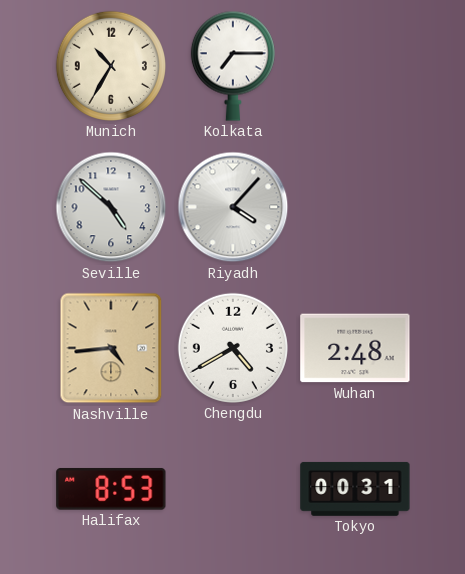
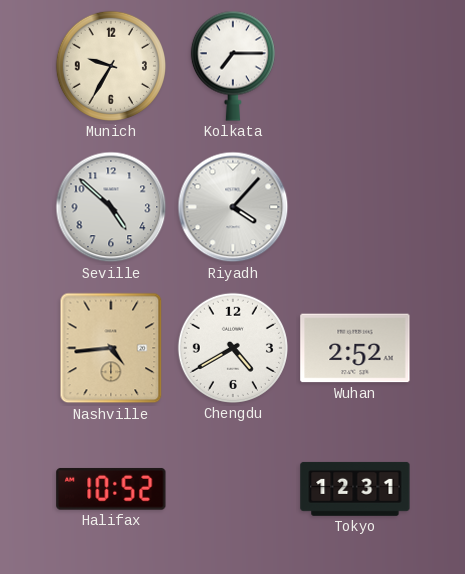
Munich: 10:35 -> 9:35
Wuhan: 2:48 -> 2:52
Halifax: 8:53 -> 10:52
Tokyo: 00:31 -> 12:31
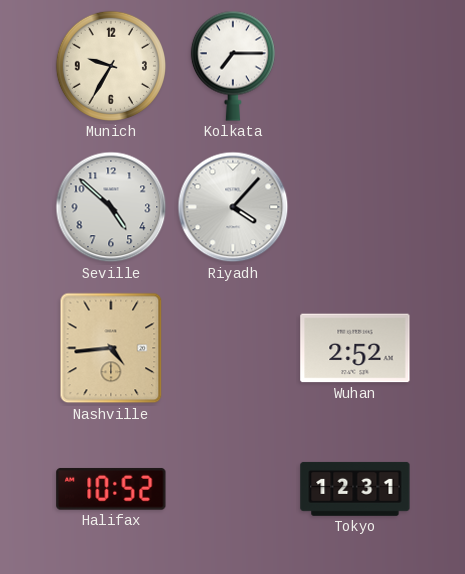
Chengdu: 4:40 -> none
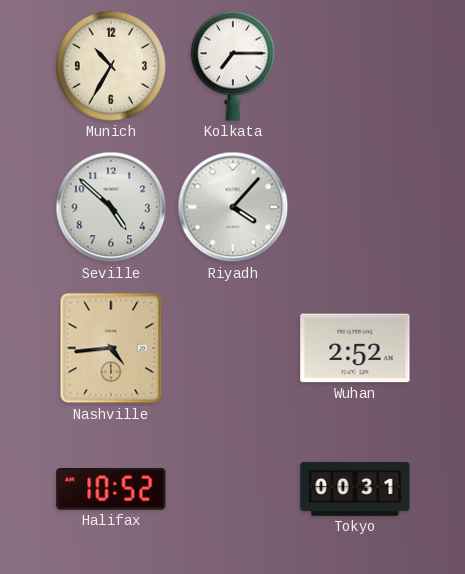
Munich: 9:35 -> 10:35
Tokyo: 12:31 -> 00:31
